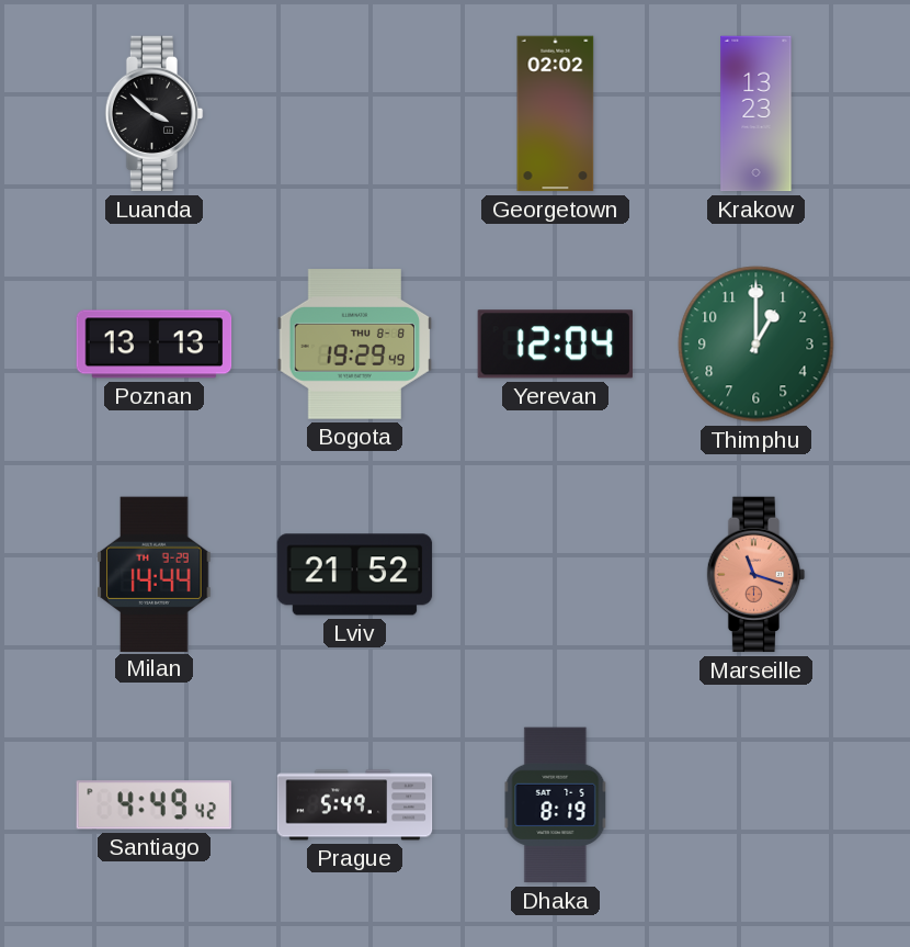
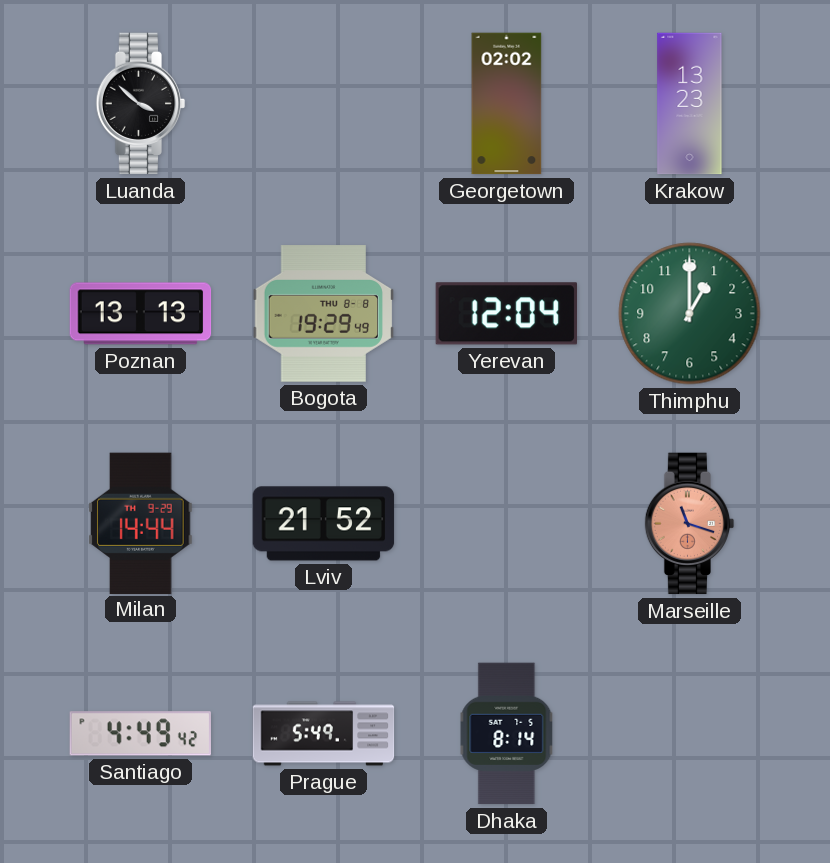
Dhaka: 8:19 -> 8:14
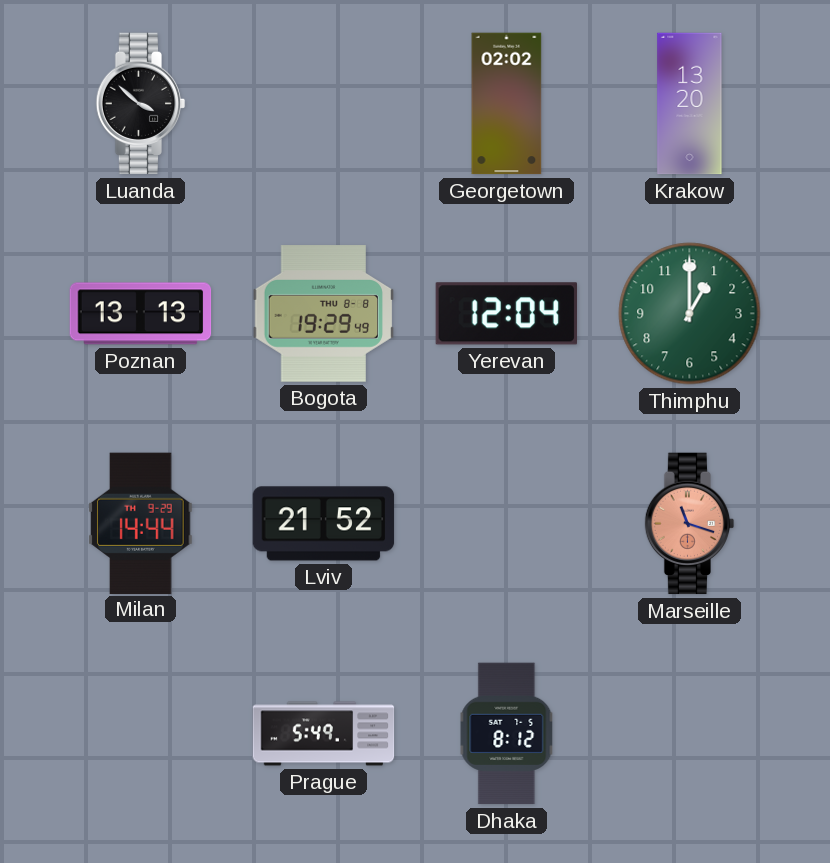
Krakow: 13:23 -> 13:20
Santiago: 4:49 -> none
Dhaka: 8:14 -> 8:12
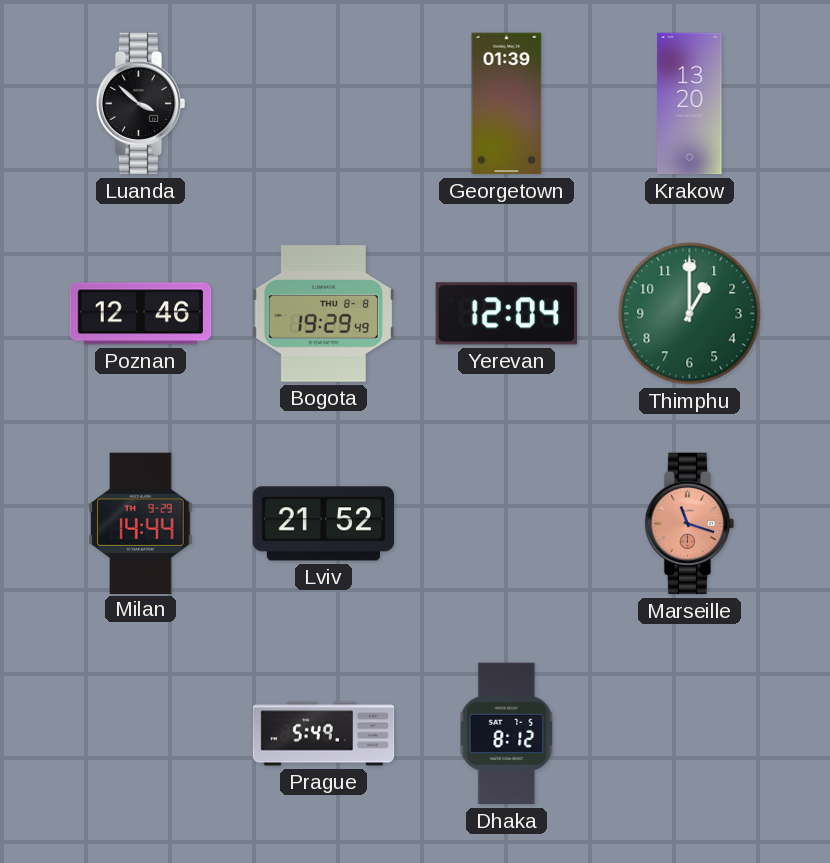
Georgetown: 02:02 -> 01:39
Poznan: 13:13 -> 12:46
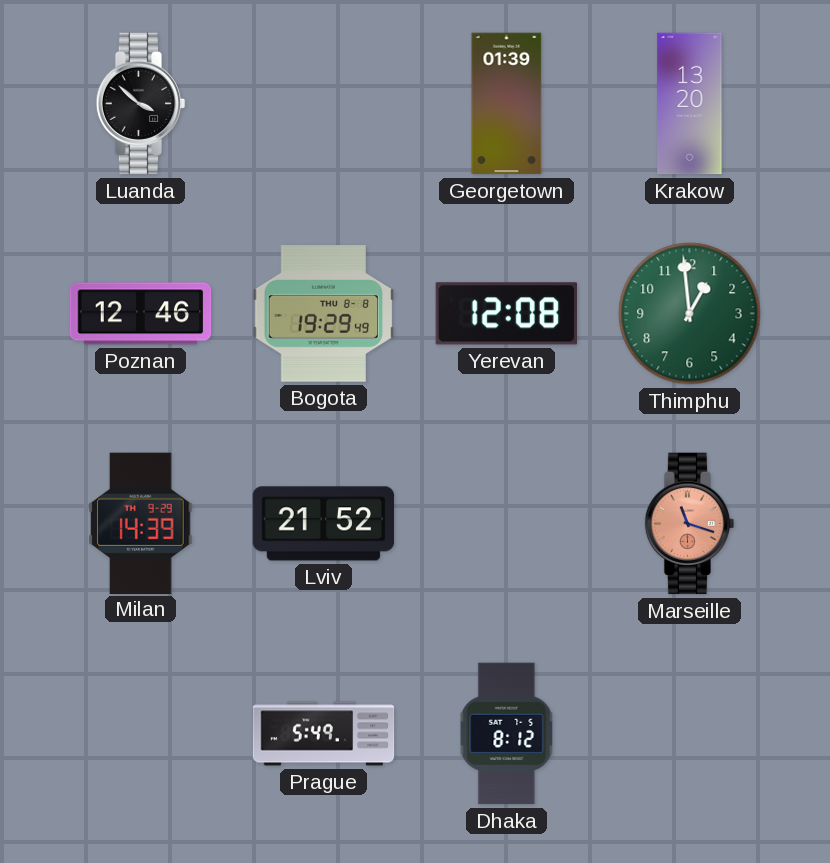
Yerevan: 12:04 -> 12:08
Thimphu: 1:00 -> 12:59
Milan: 14:44 -> 14:39
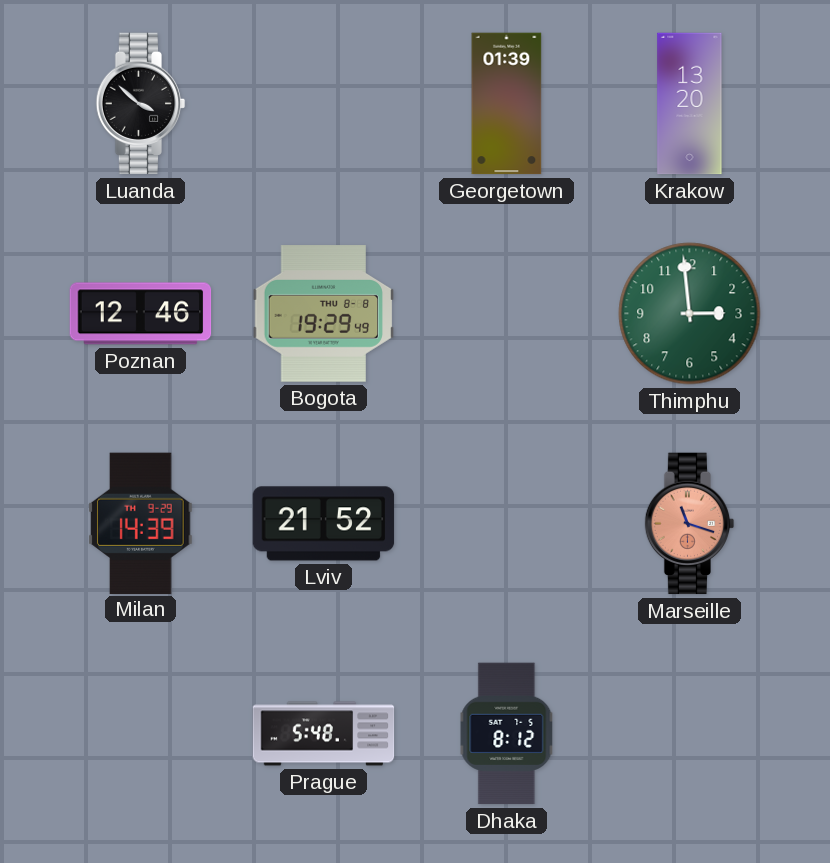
Yerevan: 12:08 -> none
Thimphu: 12:59 -> 2:59
Prague: 5:49 -> 5:48
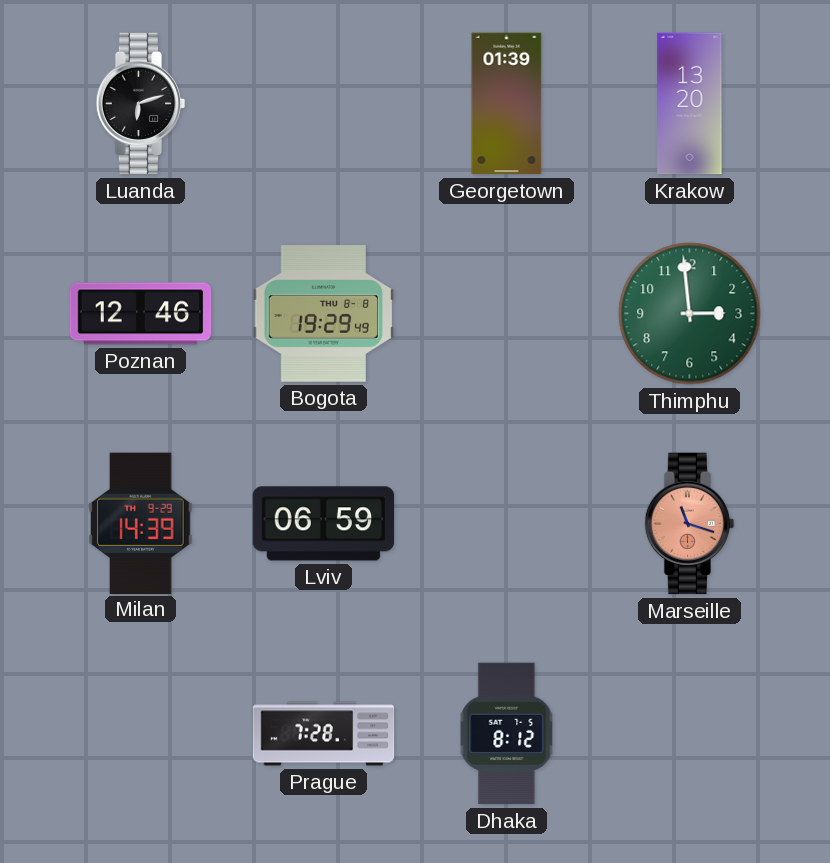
Luanda: 3:52 -> 6:12
Lviv: 21:52 -> 06:59
Prague: 5:48 -> 7:28
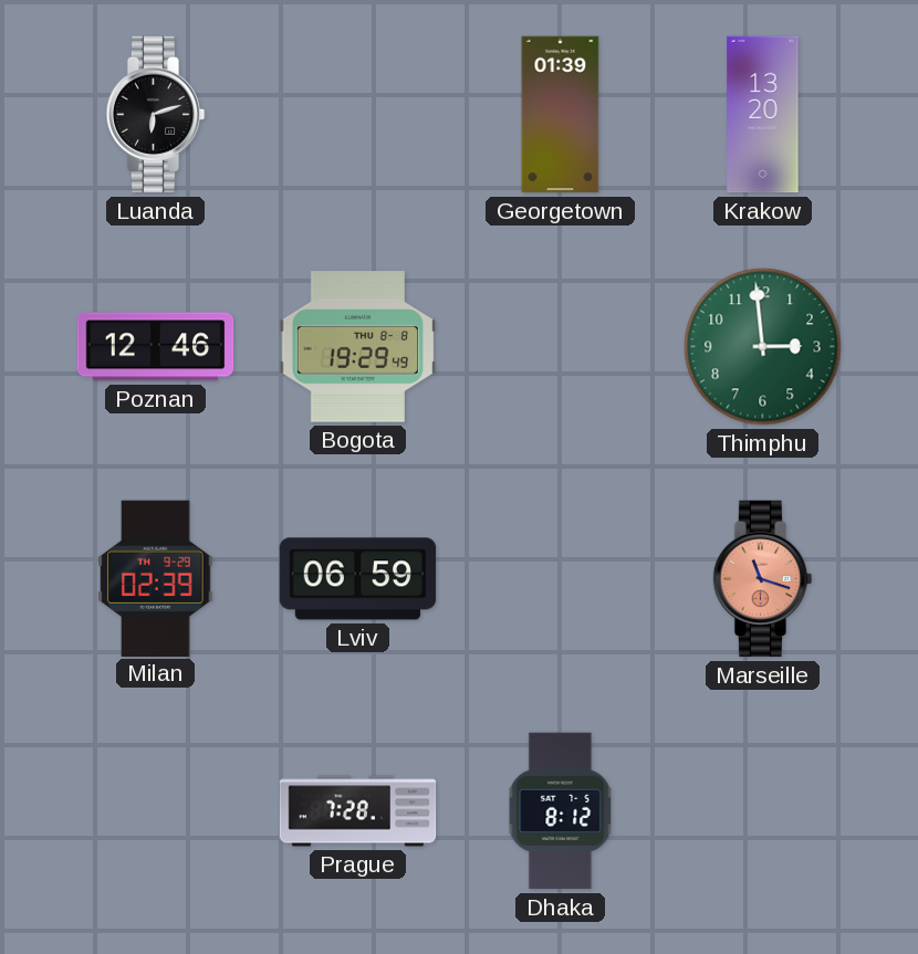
Milan: 14:39 -> 02:39
